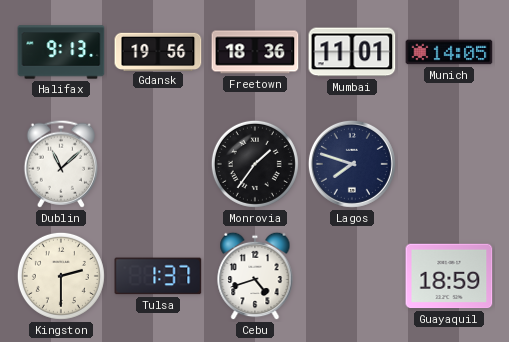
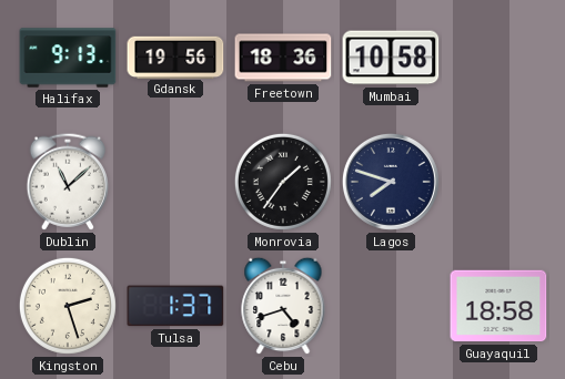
Mumbai: 11:01 -> 10:58
Munich: 14:05 -> none
Kingston: 2:30 -> 2:27
Guayaquil: 18:59 -> 18:58
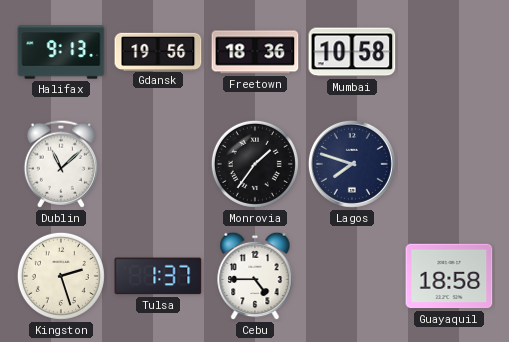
Cebu: 4:42 -> 4:45
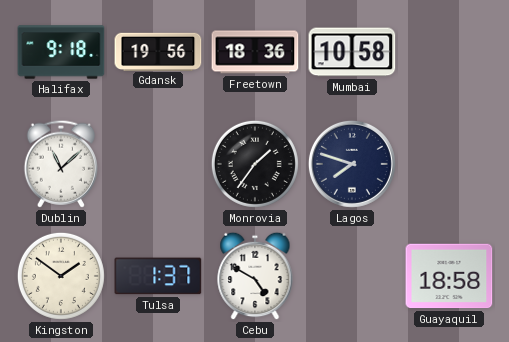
Halifax: 9:13 -> 9:18
Kingston: 2:27 -> 1:51
Cebu: 4:45 -> 4:50
